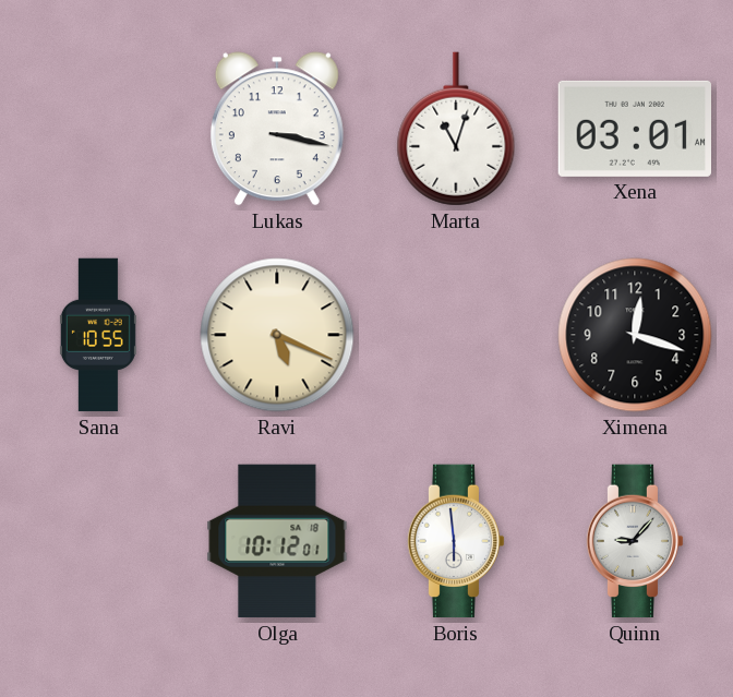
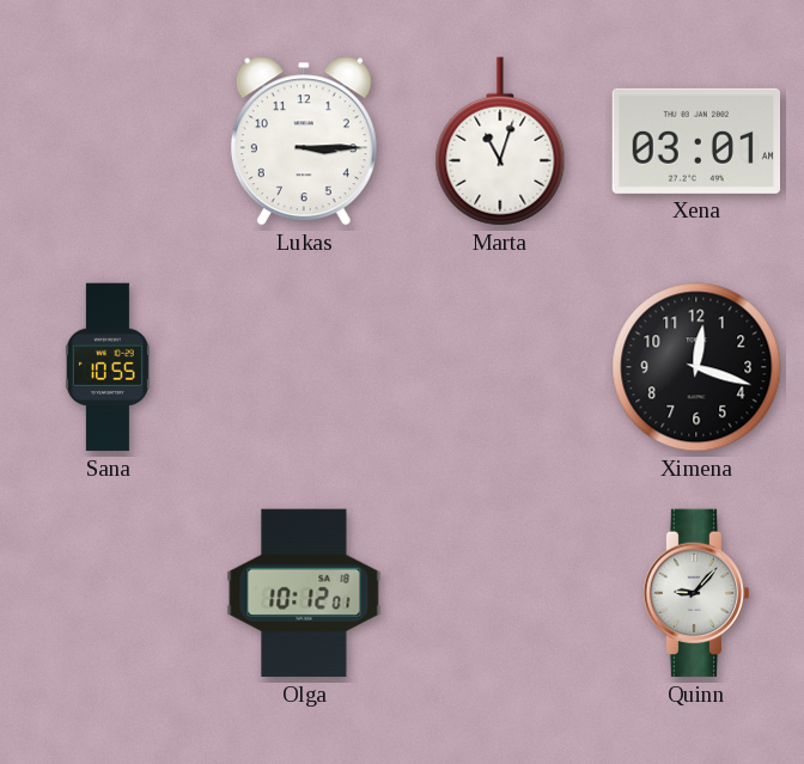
Lukas: 3:17 -> 3:15
Ravi: 5:19 -> none
Boris: 5:59 -> none
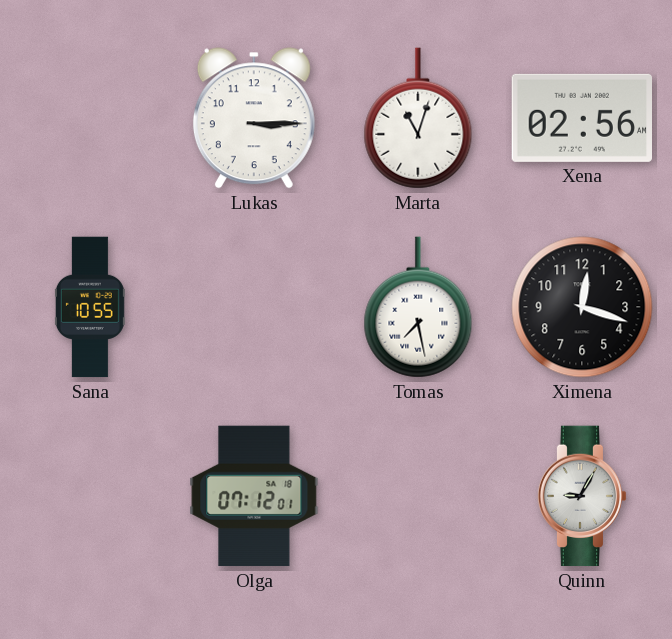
Xena: 03:01 -> 02:56
Tomas: none -> 7:28
Olga: 10:12 -> 07:12
Quinn: 9:07 -> 9:05
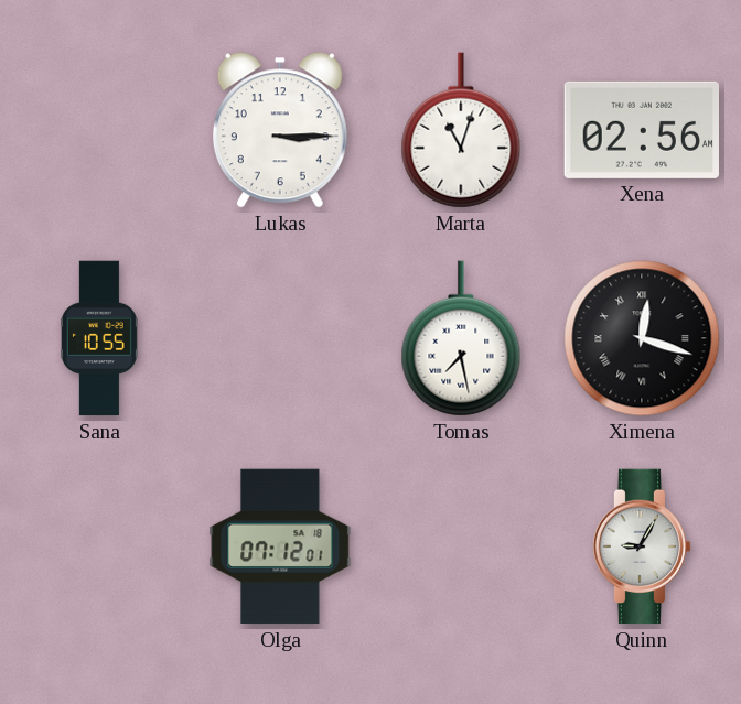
Ximena numerals: Arabic -> Roman
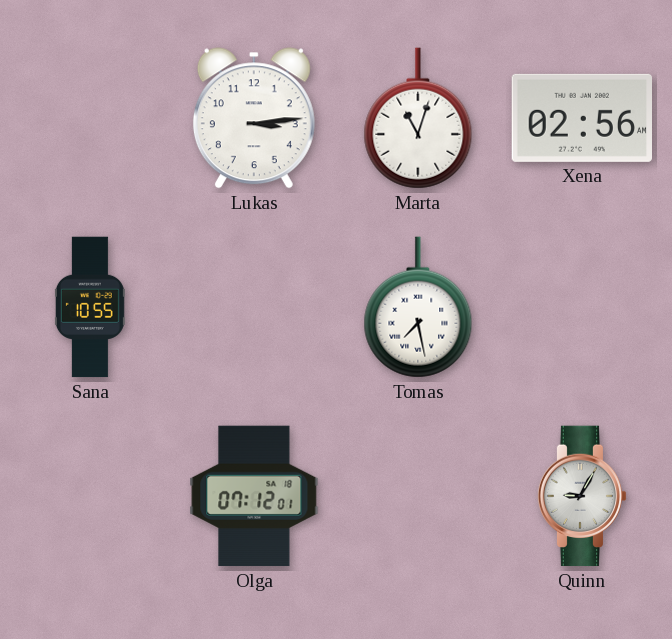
Lukas: 3:15 -> 3:14
Ximena: 12:18 -> none
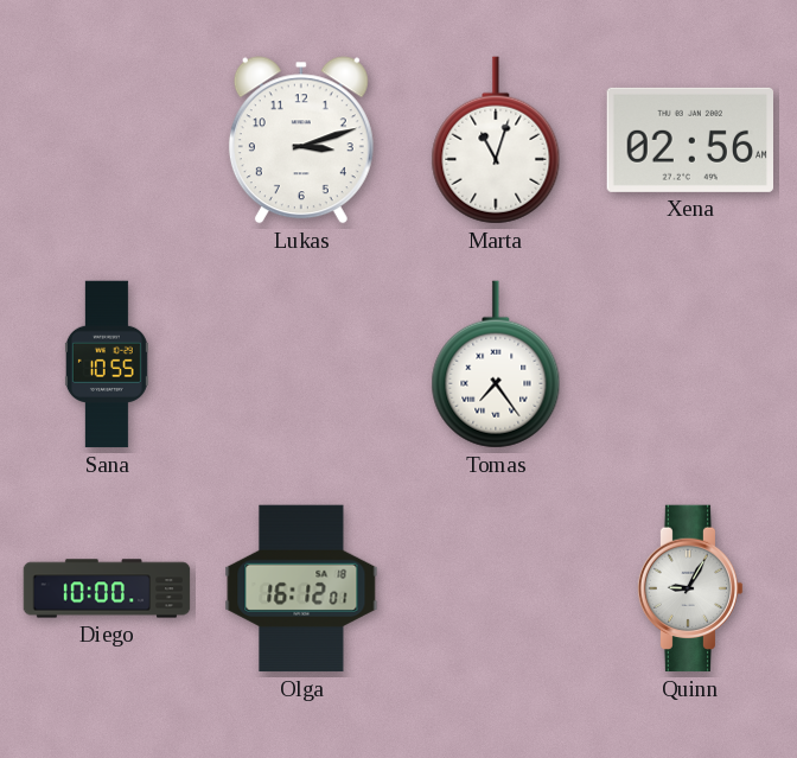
Lukas: 3:14 -> 3:12
Tomas: 7:28 -> 7:24
Diego: none -> 10:00
Olga: 07:12 -> 16:12
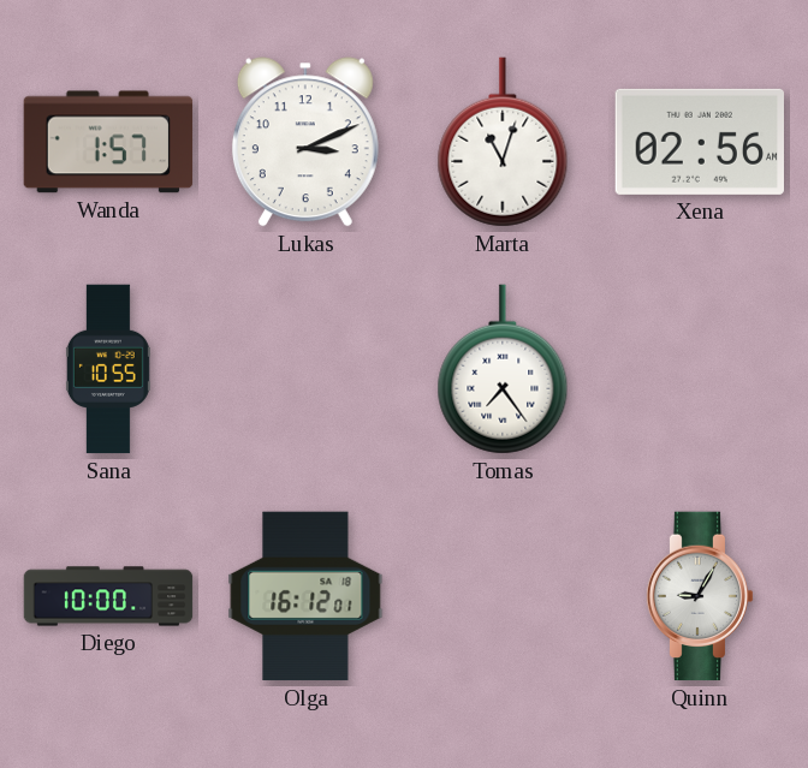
Wanda: none -> 1:57
Lukas: 3:12 -> 3:11
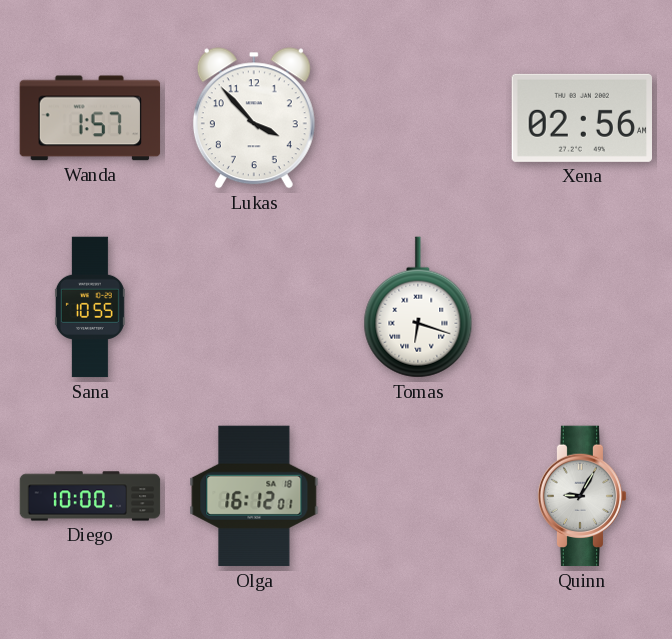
Lukas: 3:11 -> 3:53
Marta: 11:03 -> none
Tomas: 7:24 -> 6:18
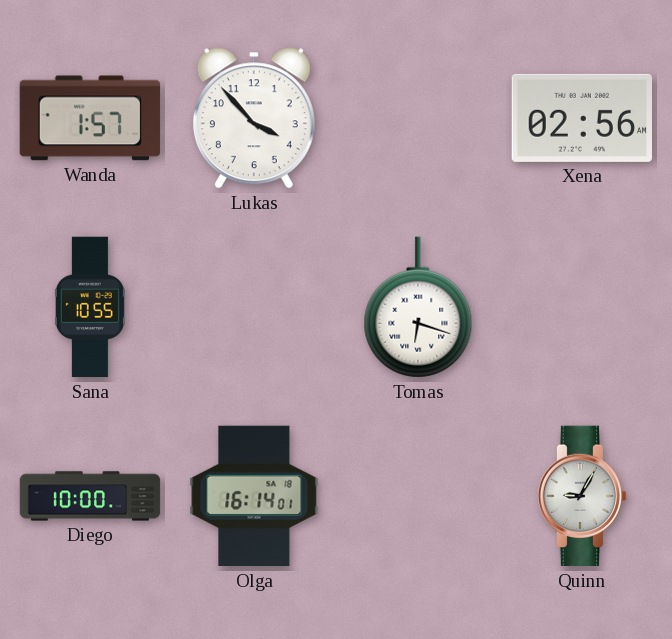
Olga: 16:12 -> 16:14
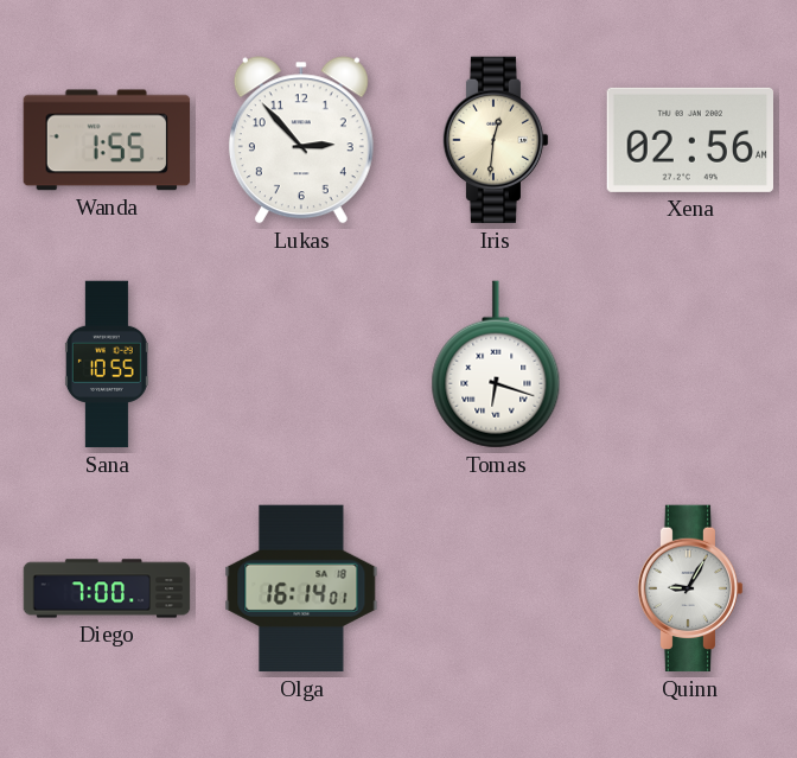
Wanda: 1:57 -> 1:55
Lukas: 3:53 -> 2:53
Iris: none -> 12:31
Diego: 10:00 -> 7:00
